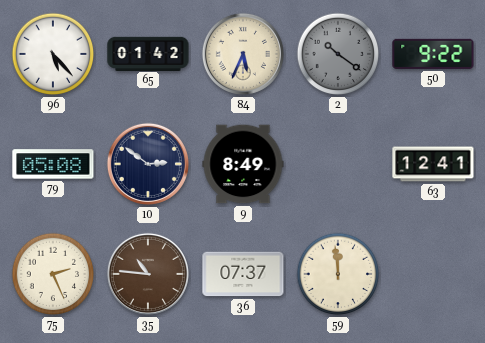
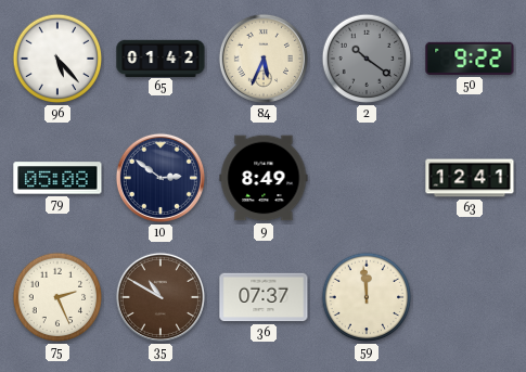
35: 10:46 -> 10:50
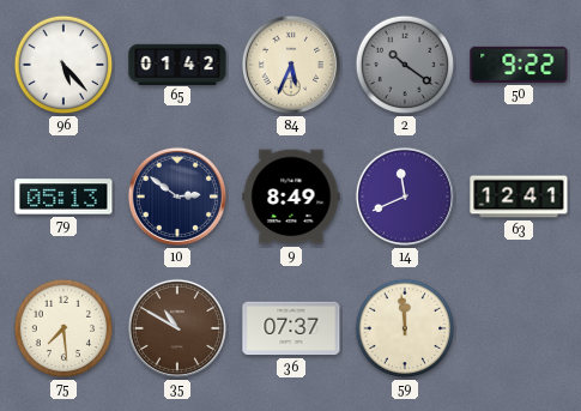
79: 05:08 -> 05:13
14: none -> 11:41
75: 2:26 -> 7:29
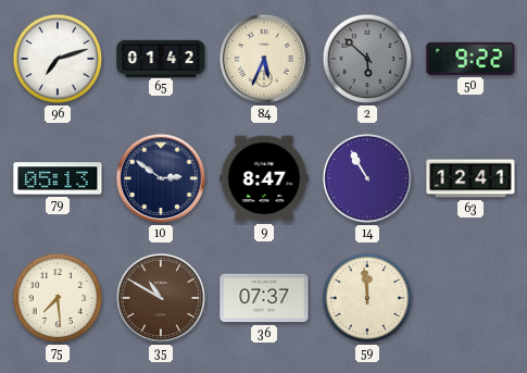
96: 5:23 -> 7:12
2: 10:21 -> 5:52
9: 8:49 -> 8:47
14: 11:41 -> 10:55
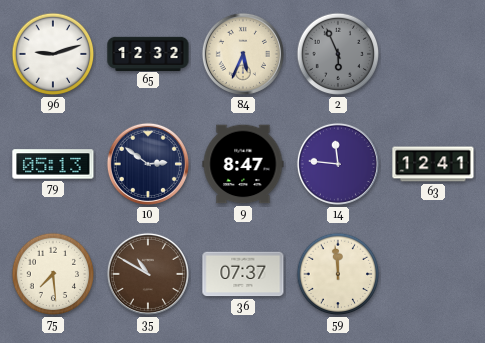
96: 7:12 -> 9:12
65: 01:42 -> 12:32
2: 5:52 -> 5:56
50: 9:22 -> none
14: 10:55 -> 11:46
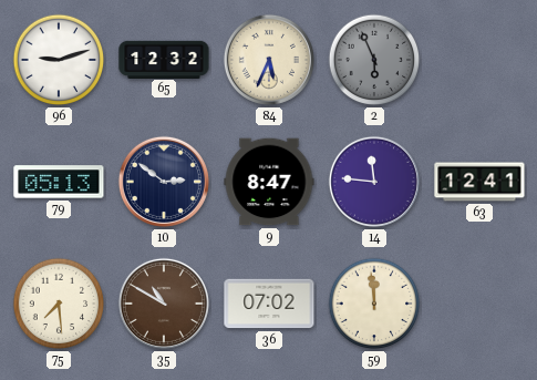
36: 07:37 -> 07:02
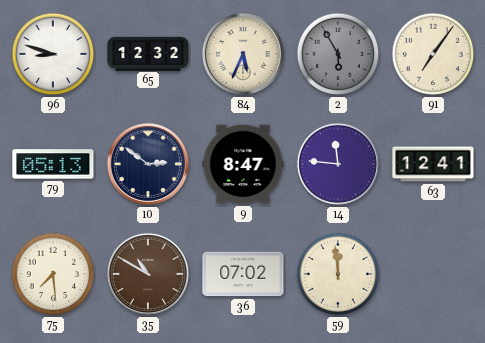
96: 9:12 -> 8:48
2: 5:56 -> 5:55
91: none -> 7:06
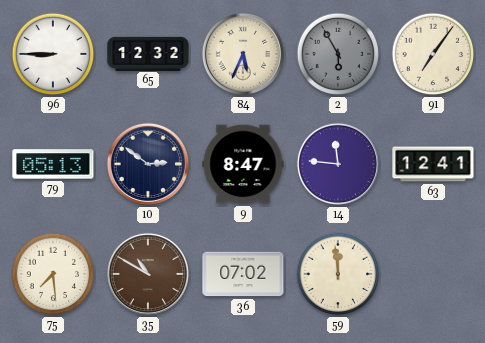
96: 8:48 -> 8:45
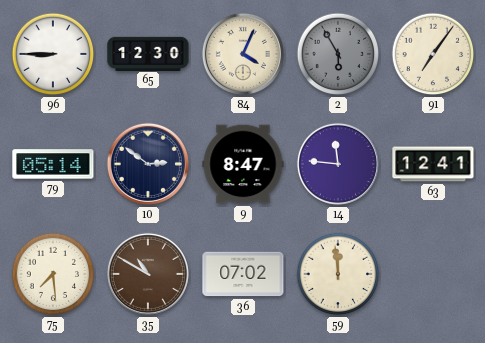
65: 12:32 -> 12:30
84: 5:34 -> 4:04
79: 05:13 -> 05:14
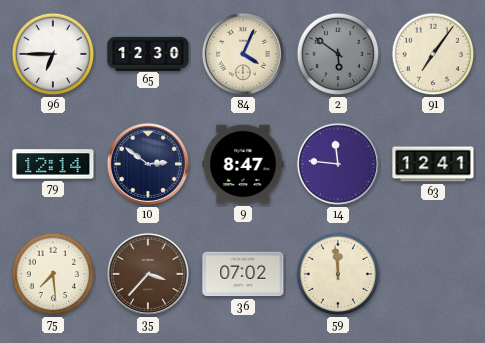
96: 8:45 -> 6:45
2: 5:55 -> 5:51
79: 05:14 -> 12:14
35: 10:50 -> 3:37
